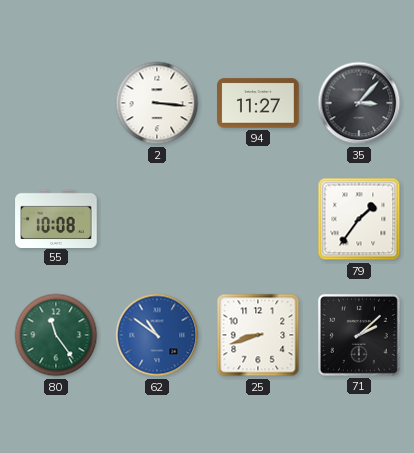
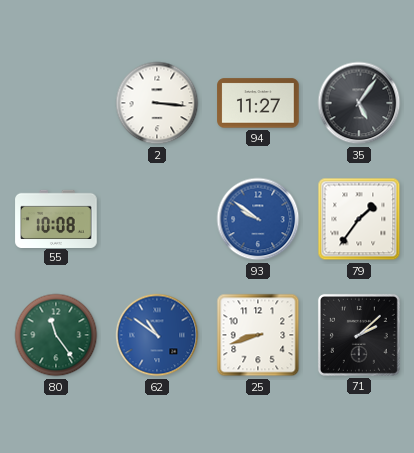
35: 3:07 -> 5:06
93: none -> 9:51
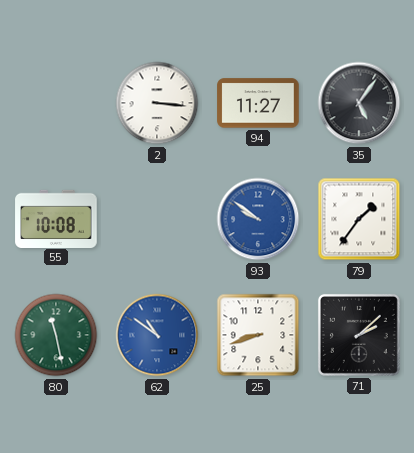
80: 11:24 -> 11:28
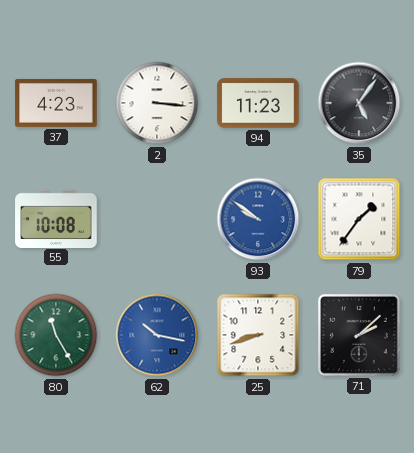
37: none -> 4:23
94: 11:27 -> 11:23
80: 11:28 -> 11:25
62: 10:51 -> 10:17
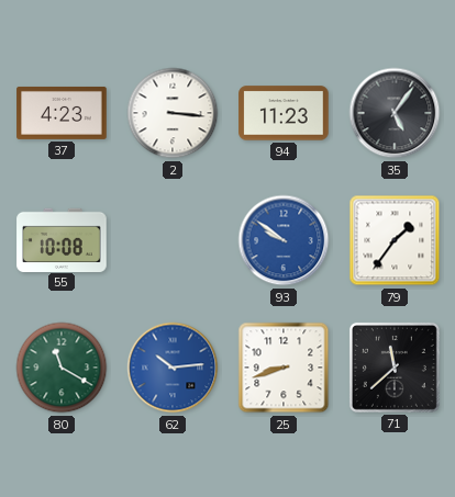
80: 11:25 -> 11:20
62: 10:17 -> 10:14
71: 2:08 -> 11:38
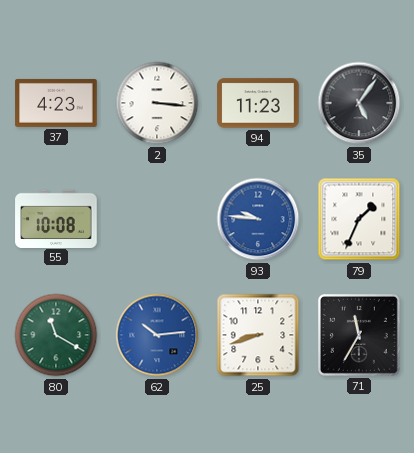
93: 9:51 -> 9:46
79: 1:36 -> 1:34
71: 11:38 -> 11:35
